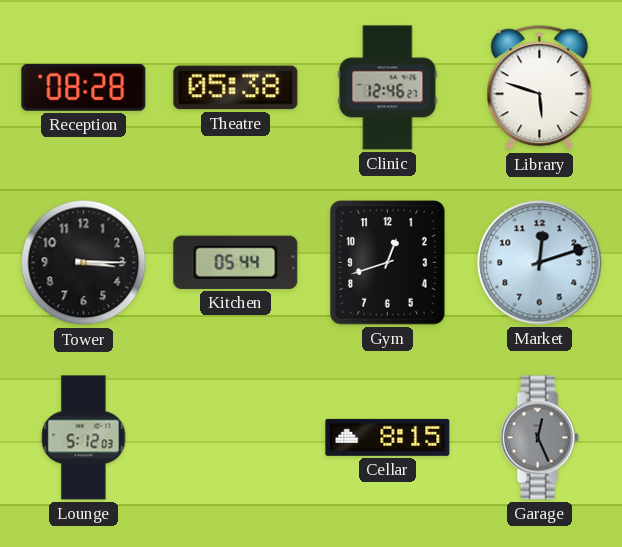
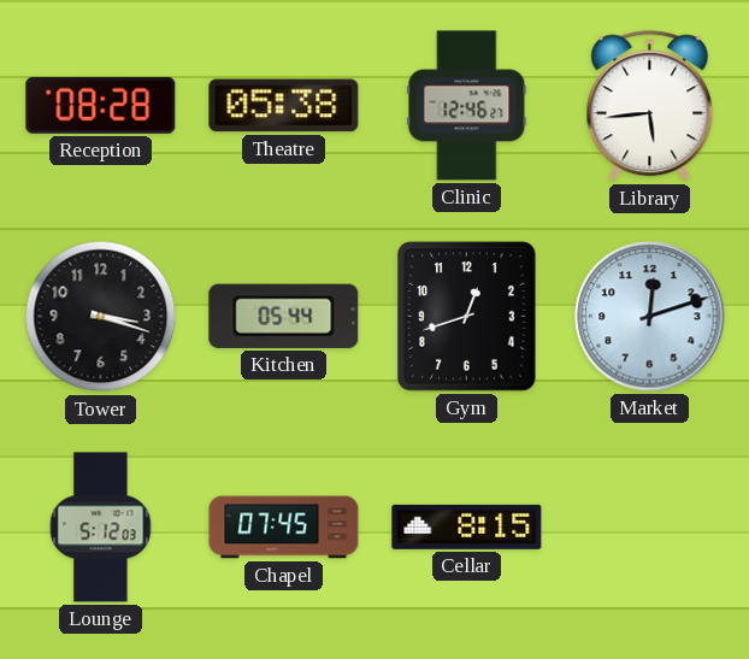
Library: 5:48 -> 5:44
Tower: 3:15 -> 3:18
Chapel: none -> 07:45
Garage: 12:26 -> none
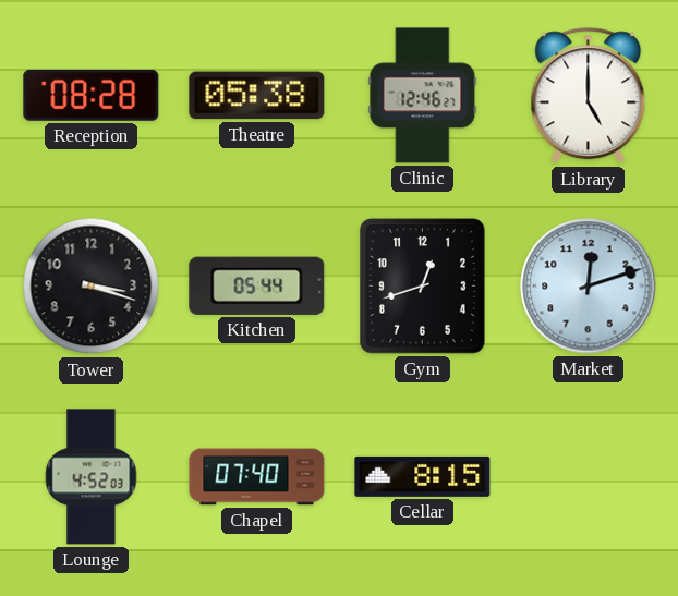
Library: 5:44 -> 5:00
Lounge: 5:12 -> 4:52
Chapel: 07:45 -> 07:40
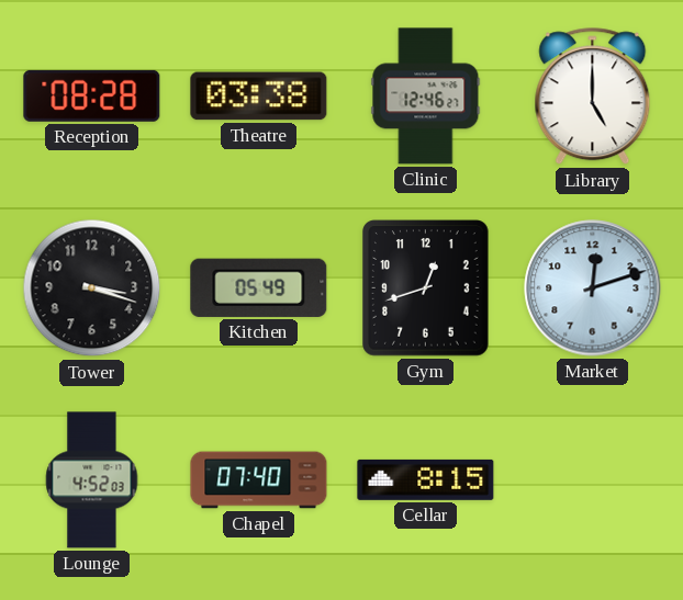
Theatre: 05:38 -> 03:38
Kitchen: 05:44 -> 05:49
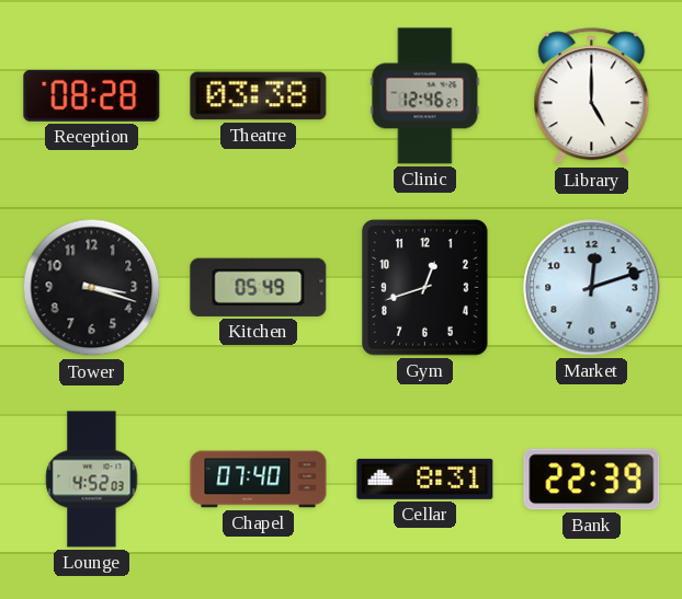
Cellar: 8:15 -> 8:31
Bank: none -> 22:39
